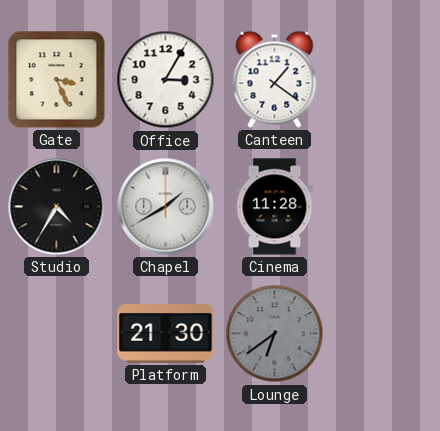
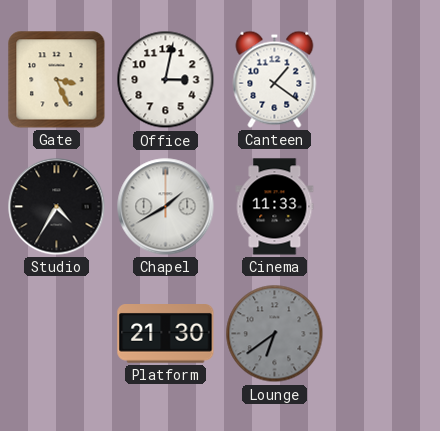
Office: 3:05 -> 3:02
Cinema: 11:28 -> 11:33
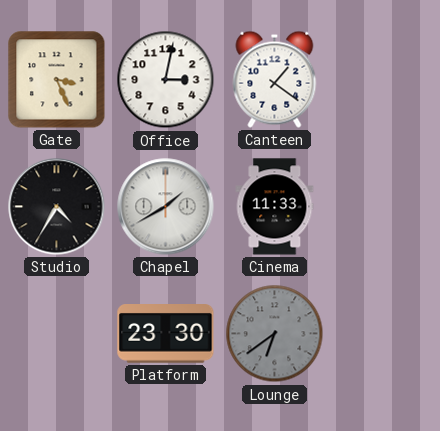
Platform: 21:30 -> 23:30
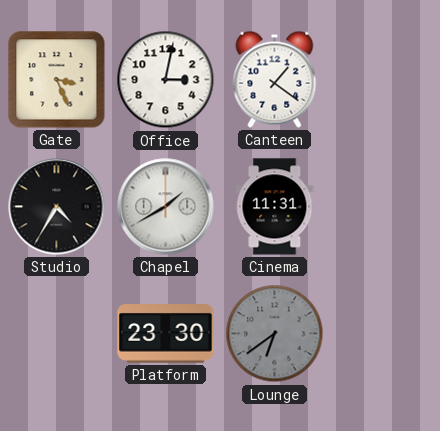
Cinema: 11:33 -> 11:31
